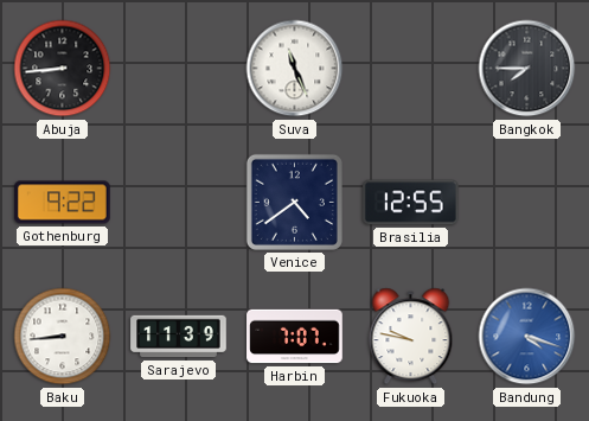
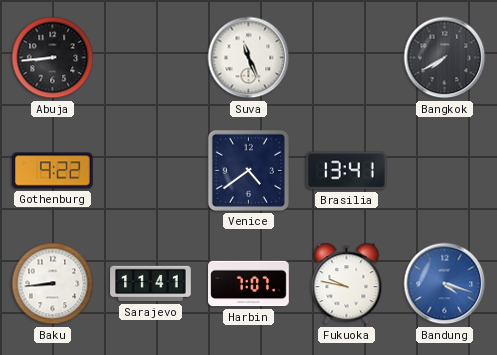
Bangkok: 7:45 -> 7:40
Brasilia: 12:55 -> 13:41
Sarajevo: 11:39 -> 11:41
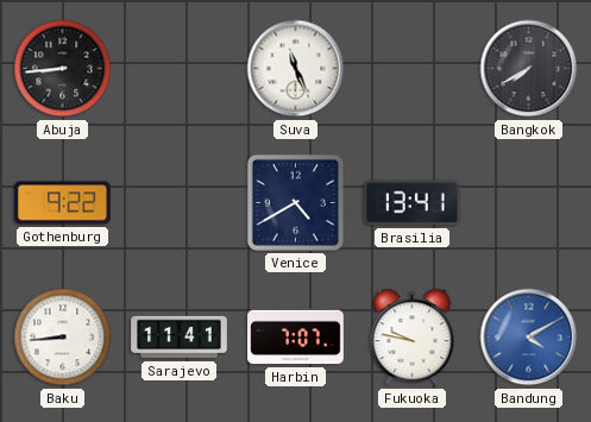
Venice: 4:39 -> 4:40
Bandung: 4:18 -> 4:10
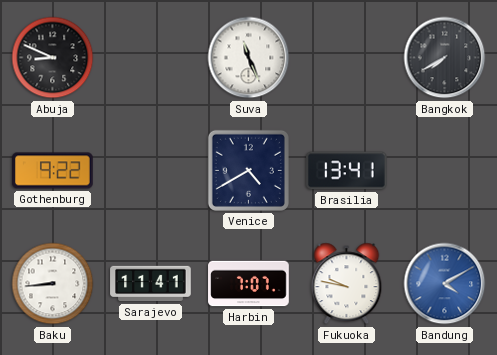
Abuja: 8:44 -> 8:49
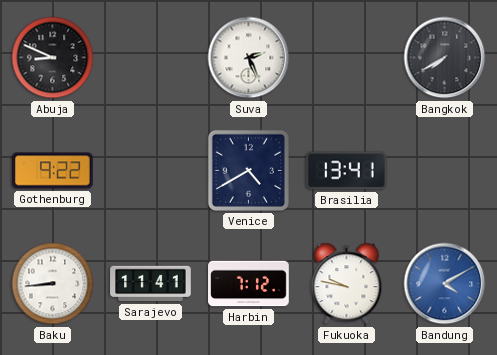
Suva: 11:26 -> 2:26
Harbin: 7:07 -> 7:12
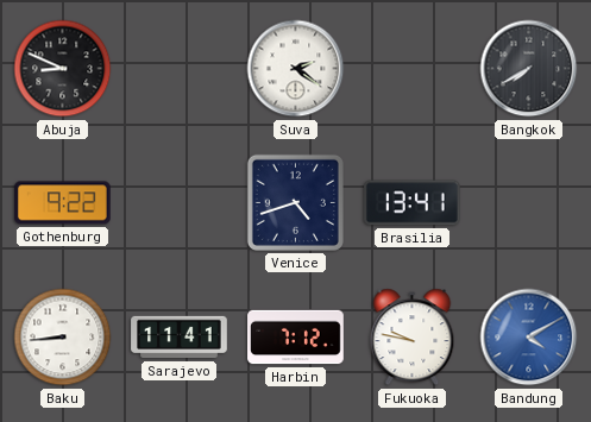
Suva: 2:26 -> 2:21
Venice: 4:40 -> 4:42
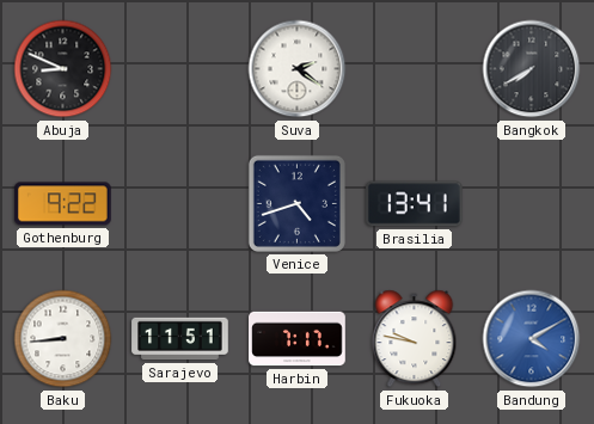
Sarajevo: 11:41 -> 11:51
Harbin: 7:12 -> 7:17
